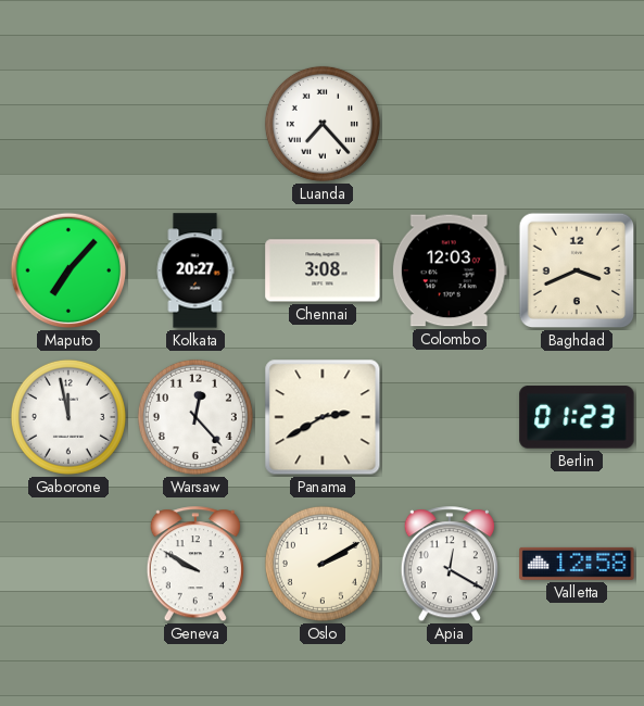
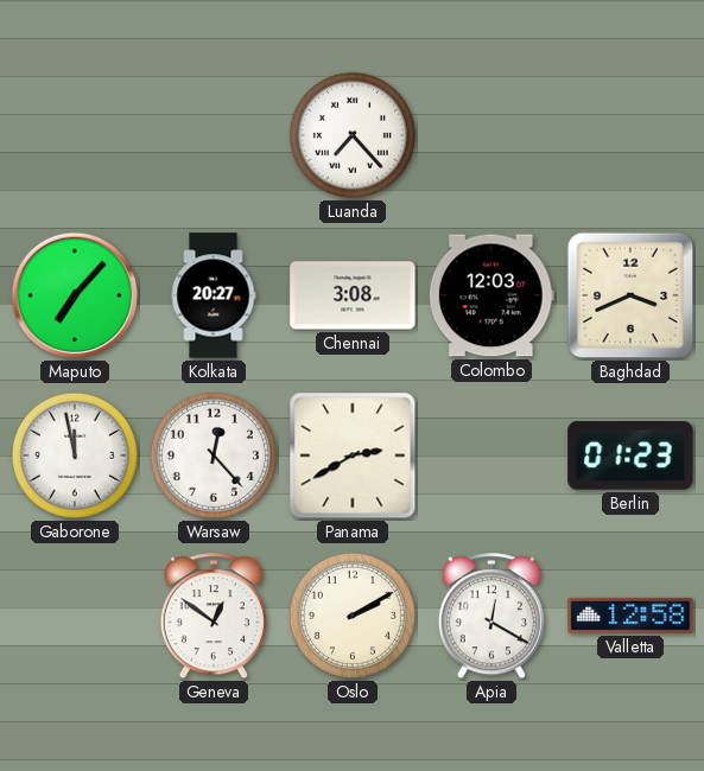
Geneva: 9:50 -> 12:51
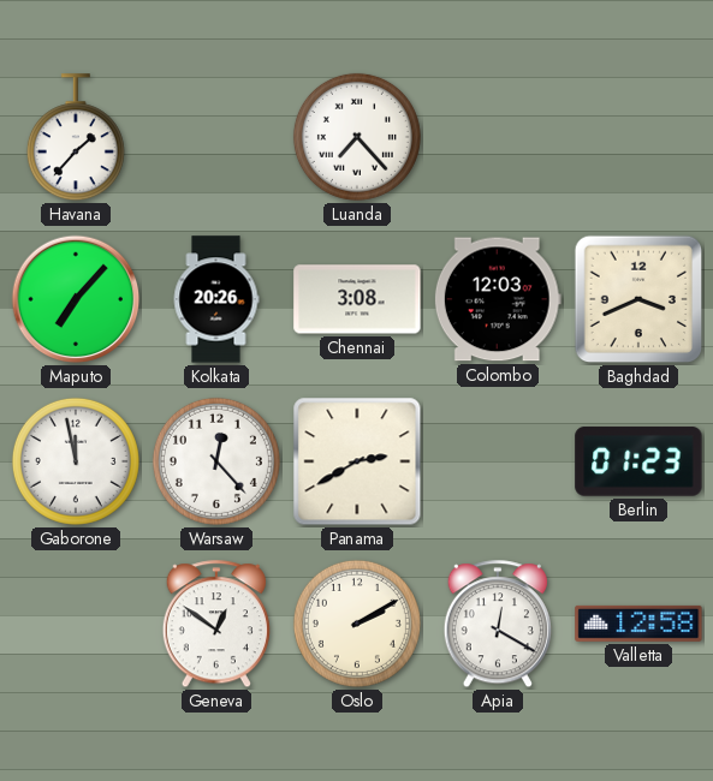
Havana: none -> 1:37
Kolkata: 20:27 -> 20:26
